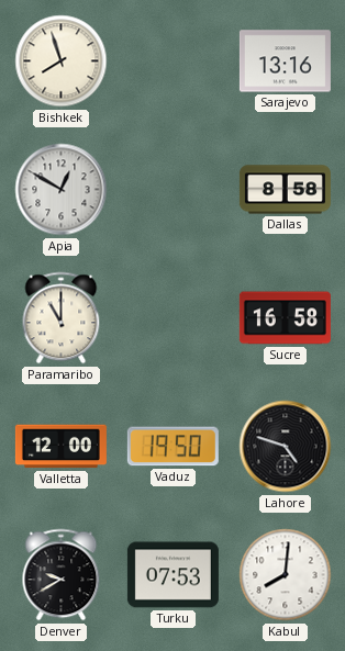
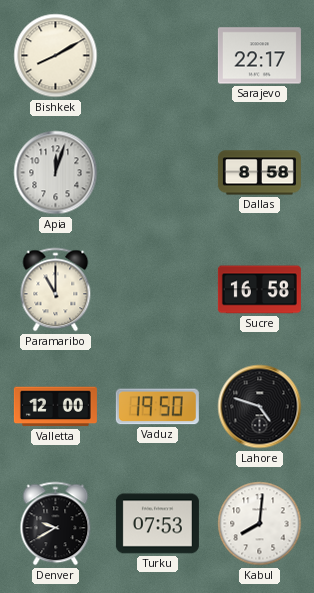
Bishkek: 7:57 -> 8:10
Sarajevo: 13:16 -> 22:17
Apia: 12:50 -> 12:03
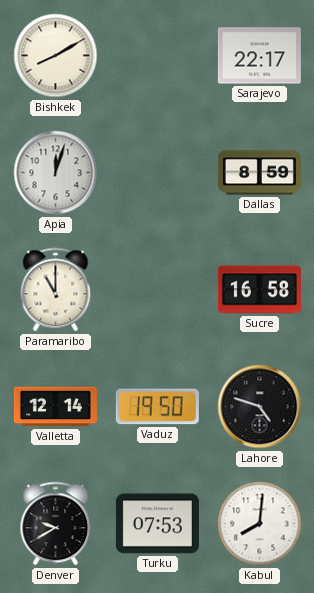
Dallas: 8:58 -> 8:59
Valletta: 12:00 -> 12:14
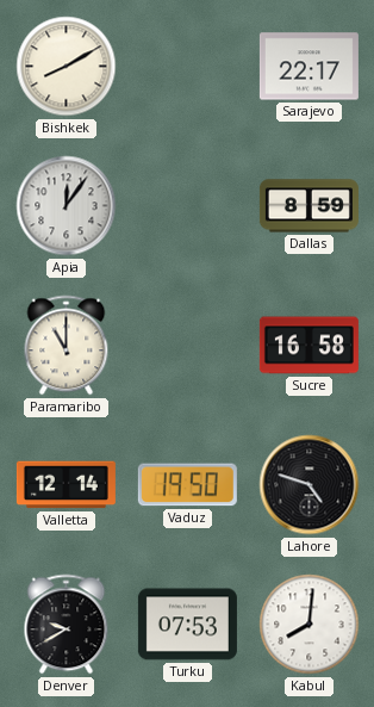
Apia: 12:03 -> 12:06
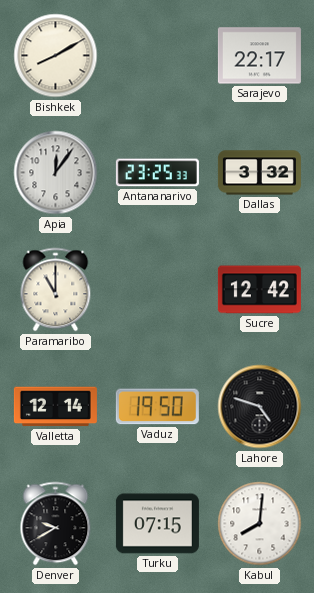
Antananarivo: none -> 23:25
Dallas: 8:59 -> 3:32
Sucre: 16:58 -> 12:42
Turku: 07:53 -> 07:15
